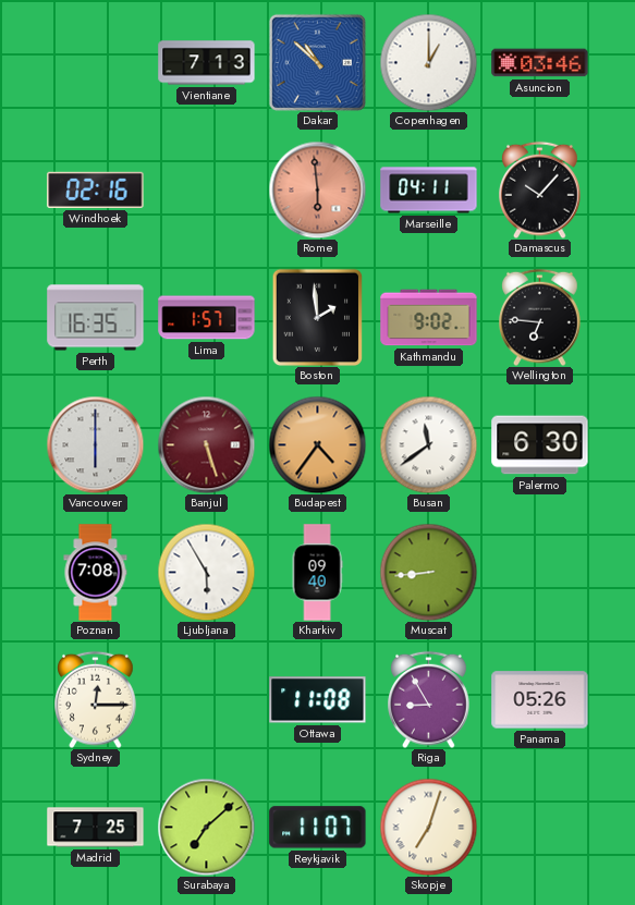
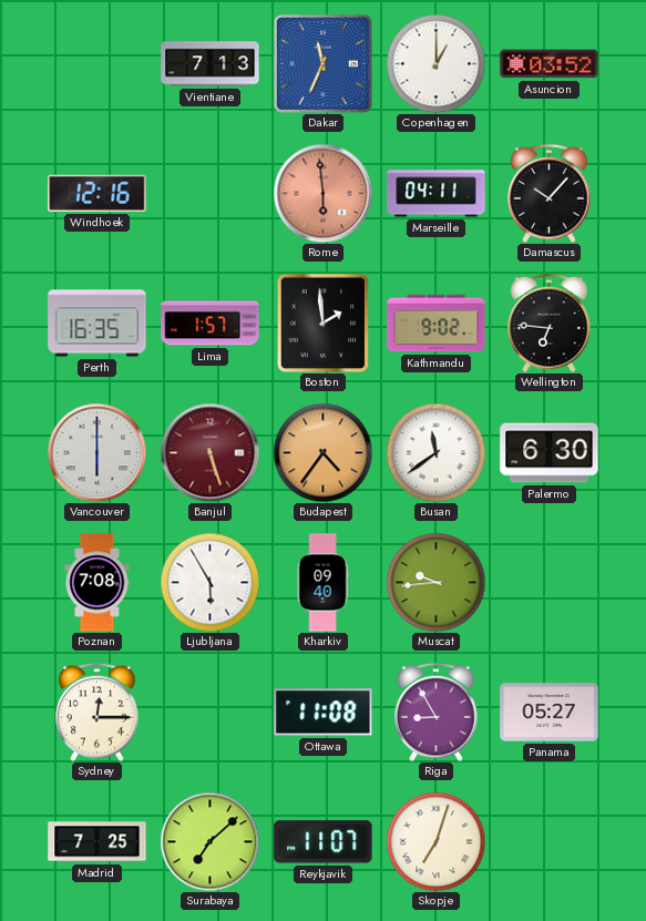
Dakar: 10:52 -> 11:34
Asuncion: 03:46 -> 03:52
Windhoek: 02:16 -> 12:16
Muscat: 8:44 -> 9:44
Panama: 05:26 -> 05:27
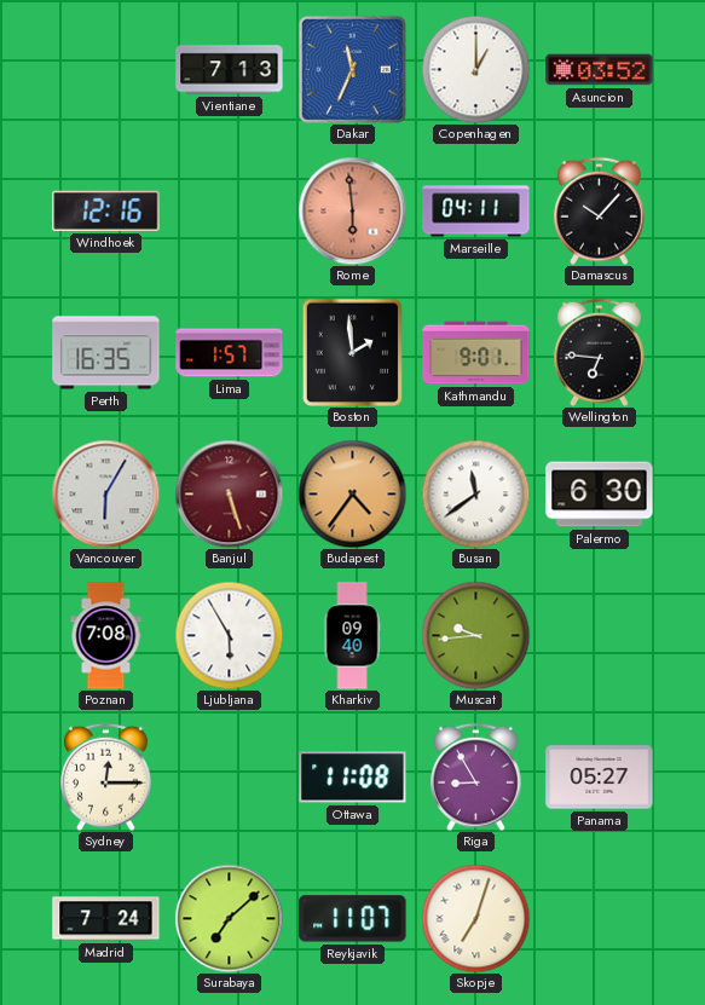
Kathmandu: 9:02 -> 9:01
Vancouver: 6:00 -> 6:05
Madrid: 7:25 -> 7:24
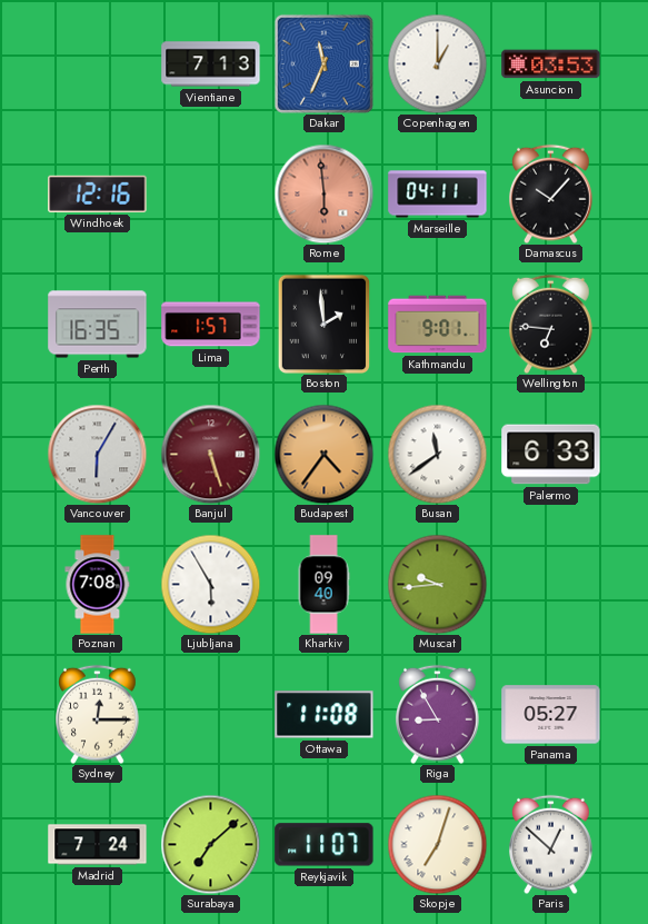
Asuncion: 03:52 -> 03:53
Palermo: 6:30 -> 6:33
Paris: none -> 12:52
